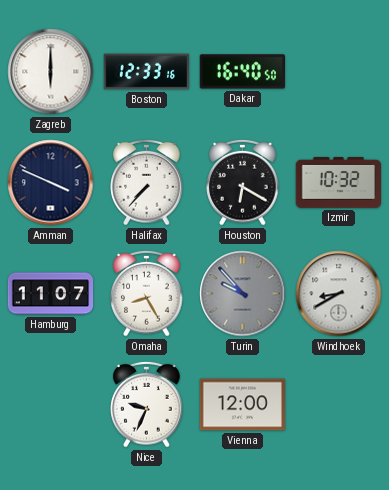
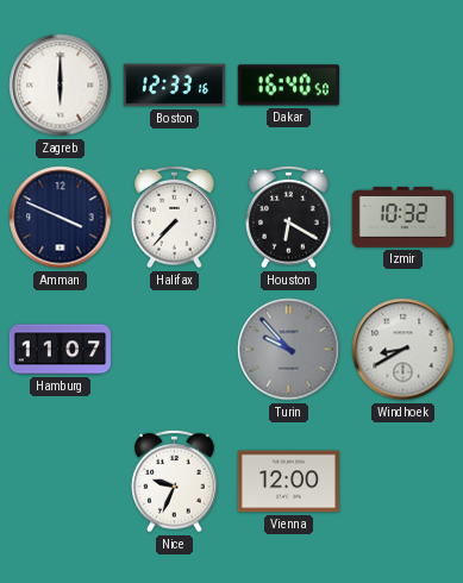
Omaha: 8:25 -> none
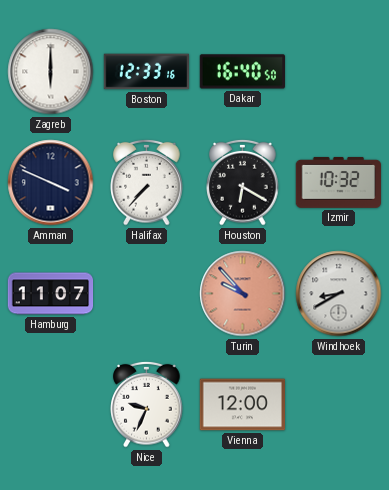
Turin dial: grey -> salmon
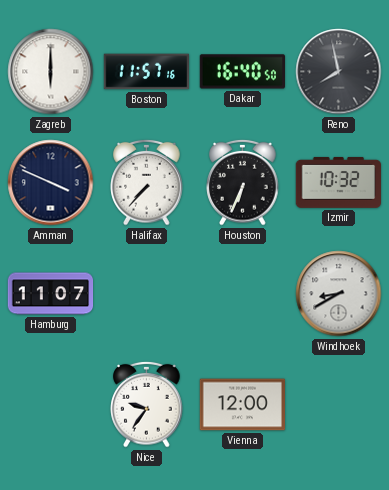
Boston: 12:33 -> 11:57
Reno: none -> 7:58
Houston: 6:20 -> 6:34
Turin: 9:53 -> none
Nice: 9:34 -> 9:36
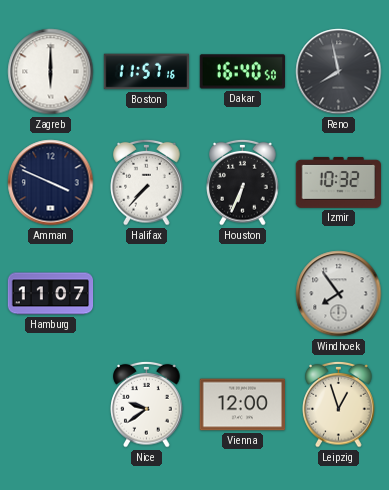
Windhoek: 8:40 -> 7:54
Nice: 9:36 -> 9:39
Leipzig: none -> 12:57
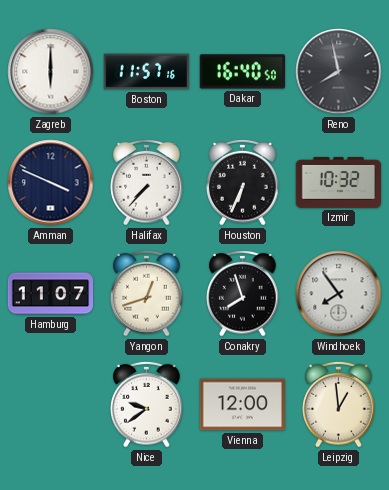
Yangon: none -> 12:42
Conakry: none -> 7:57
Leipzig: 12:57 -> 12:59
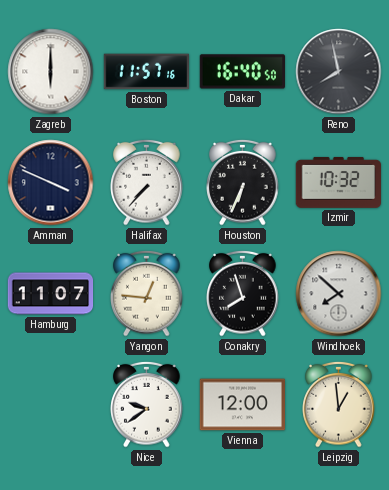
Yangon: 12:42 -> 12:46
Windhoek: 7:54 -> 7:52
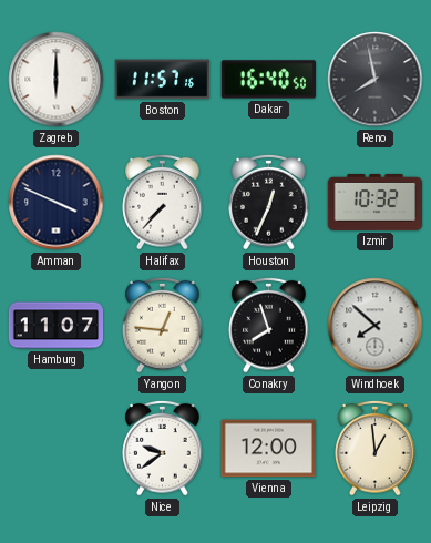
Houston: 6:34 -> 12:34
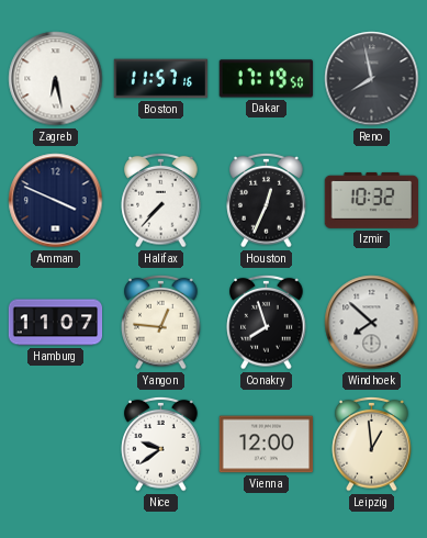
Zagreb: 6:00 -> 6:28
Dakar: 16:40 -> 17:19
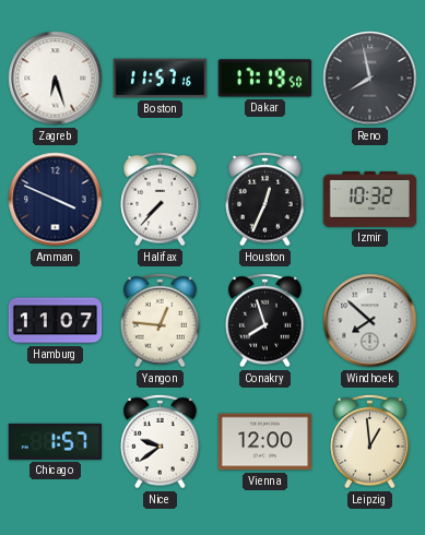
Zagreb: 6:28 -> 6:27
Chicago: none -> 1:57
